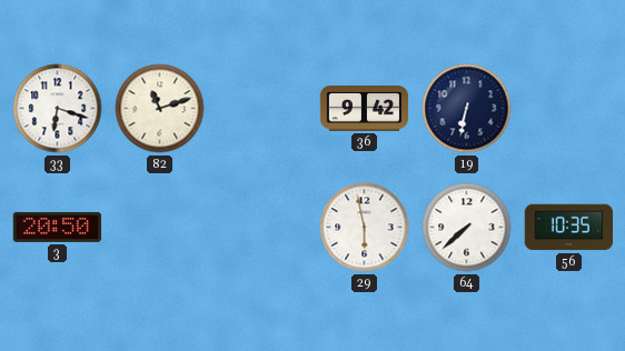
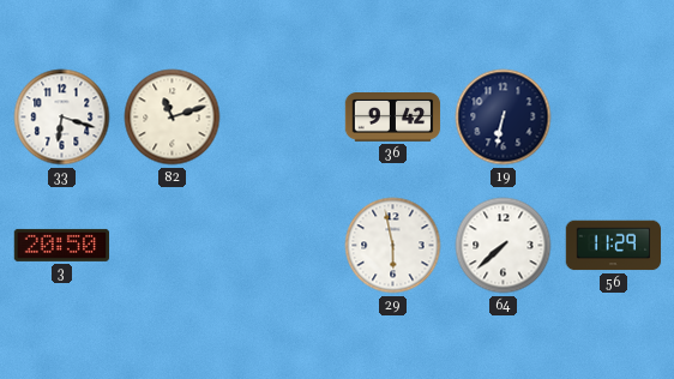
56: 10:35 -> 11:29
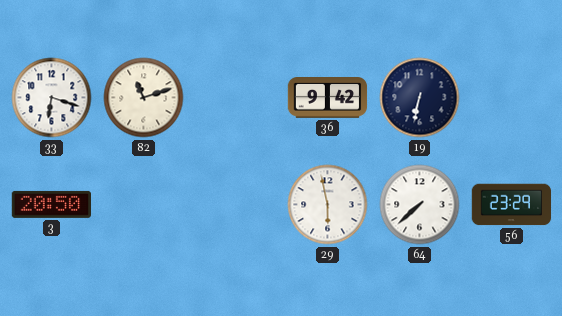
56: 11:29 -> 23:29
